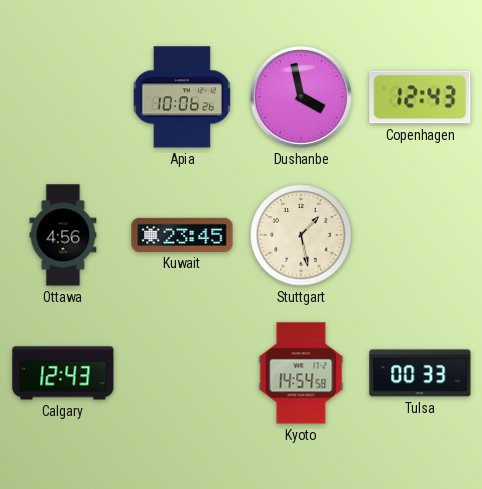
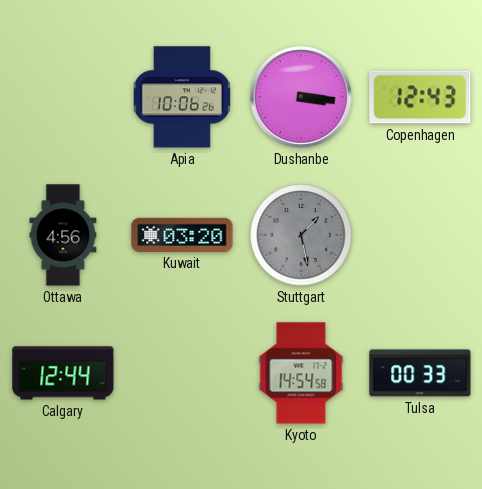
Dushanbe: 3:58 -> 3:16
Kuwait: 23:45 -> 03:20
Stuttgart dial: cream -> grey
Calgary: 12:43 -> 12:44
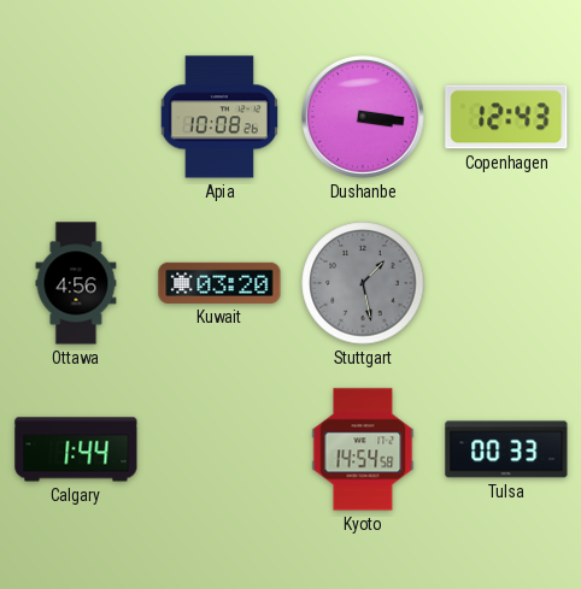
Apia: 10:06 -> 10:08
Calgary: 12:44 -> 1:44
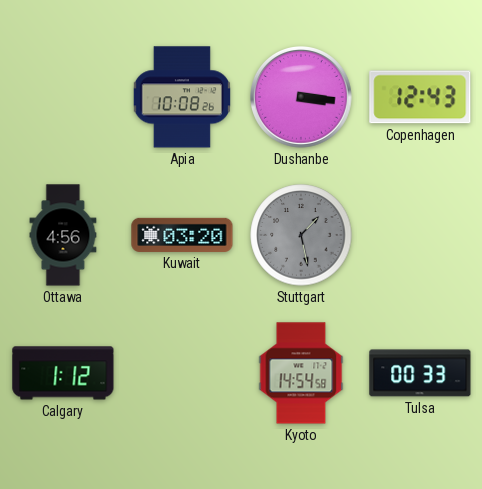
Calgary: 1:44 -> 1:12
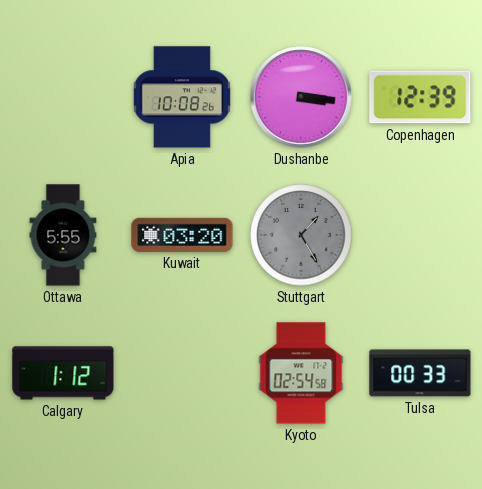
Copenhagen: 12:43 -> 12:39
Ottawa: 4:56 -> 5:55
Stuttgart: 1:28 -> 1:25
Kyoto: 14:54 -> 02:54
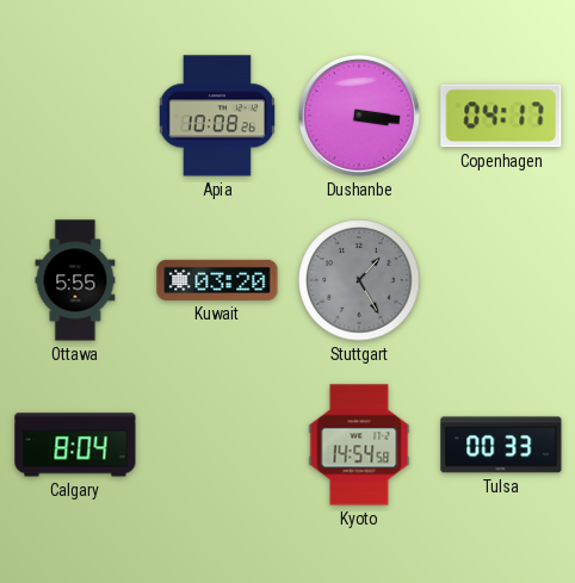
Copenhagen: 12:39 -> 04:17
Calgary: 1:12 -> 8:04
Kyoto: 02:54 -> 14:54
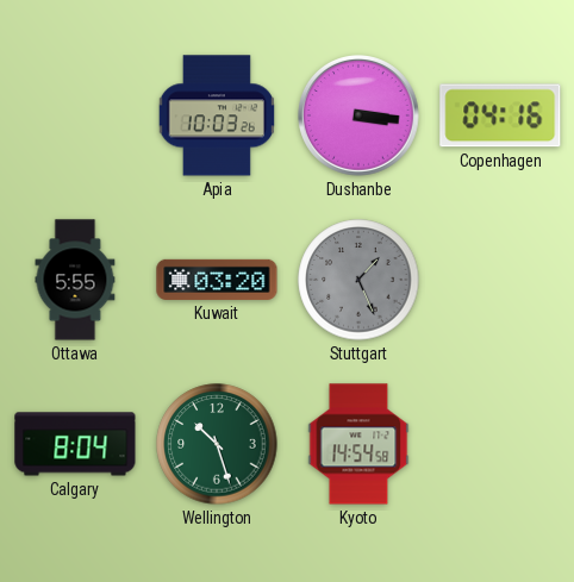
Apia: 10:08 -> 10:03
Copenhagen: 04:17 -> 04:16
Stuttgart: 1:25 -> 1:26
Wellington: none -> 10:27
Tulsa: 00:33 -> none
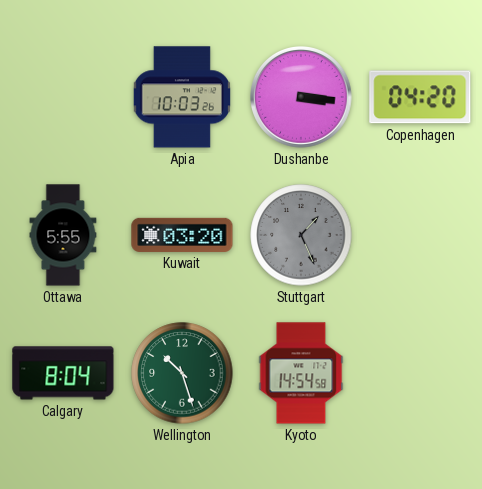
Copenhagen: 04:16 -> 04:20
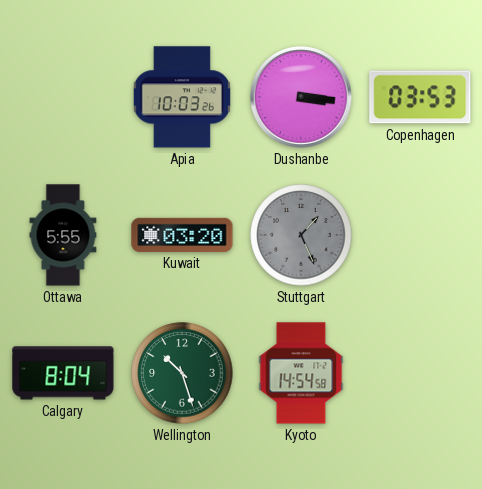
Copenhagen: 04:20 -> 03:53
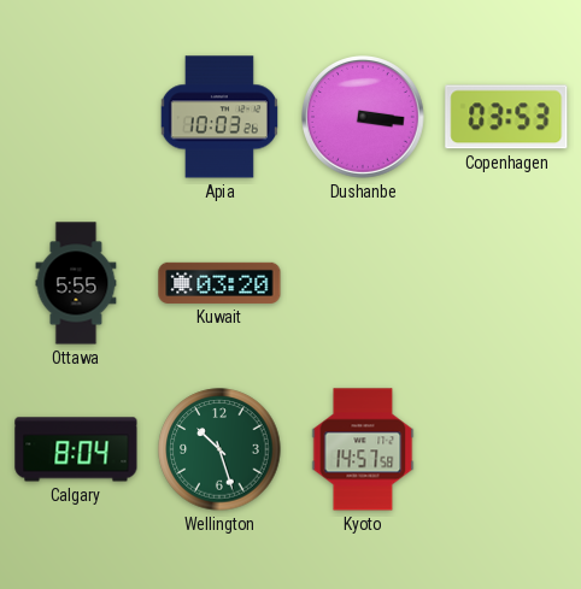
Stuttgart: 1:26 -> none
Kyoto: 14:54 -> 14:57
